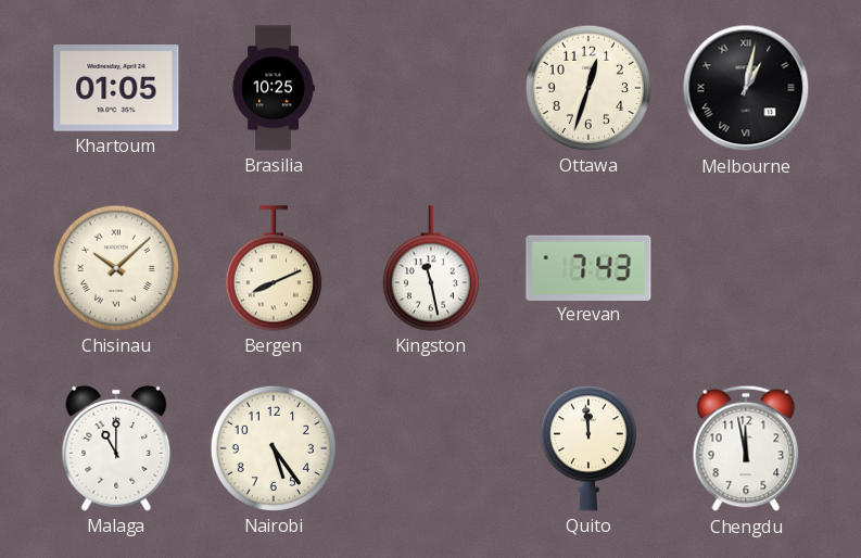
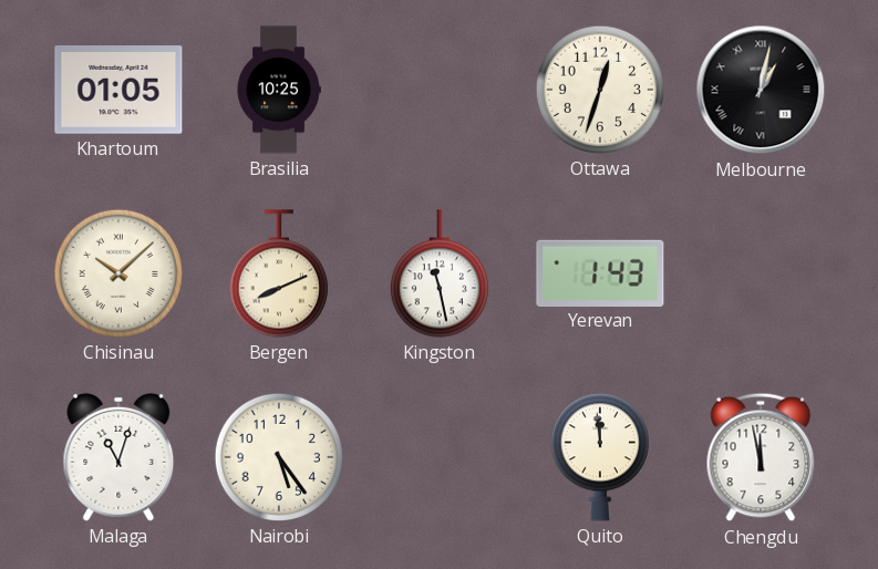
Yerevan: 7:43 -> 1:43
Malaga: 11:00 -> 11:03
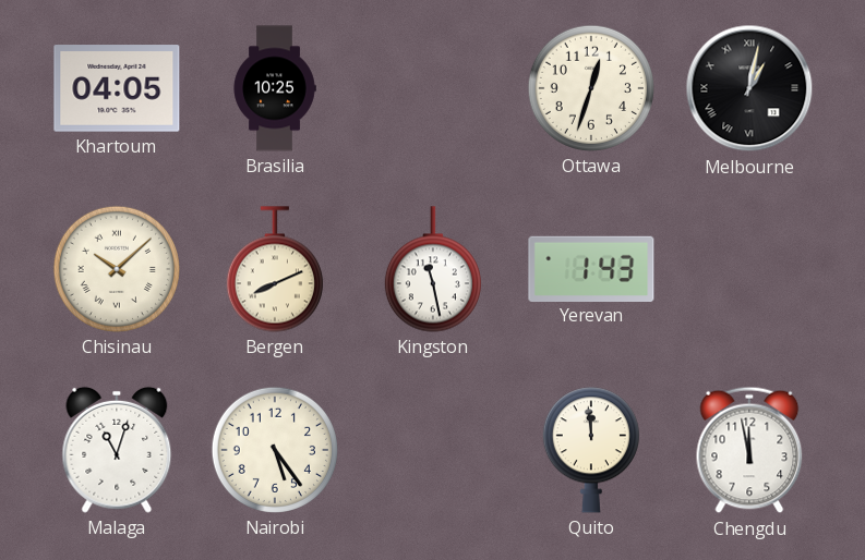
Khartoum: 01:05 -> 04:05
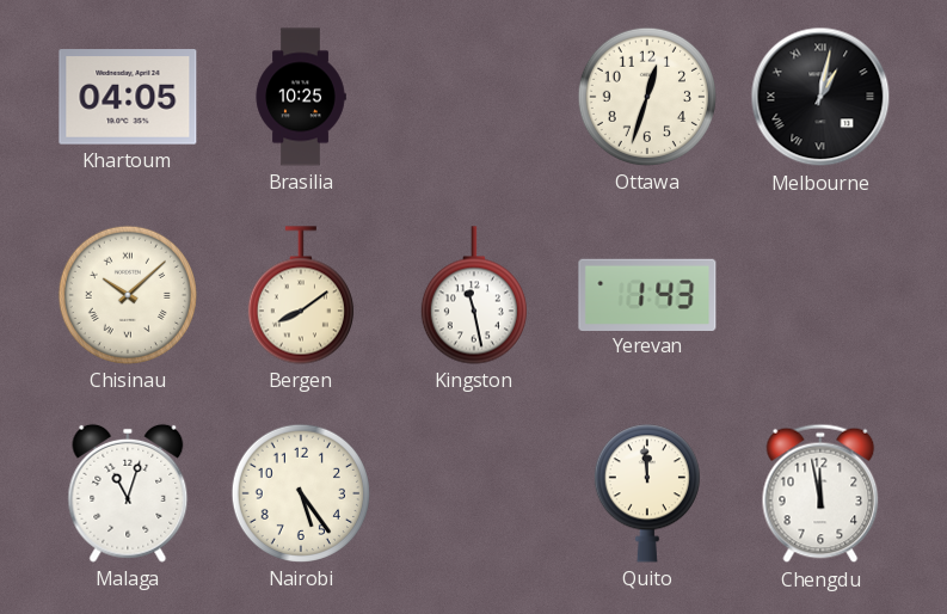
Bergen: 8:11 -> 8:09
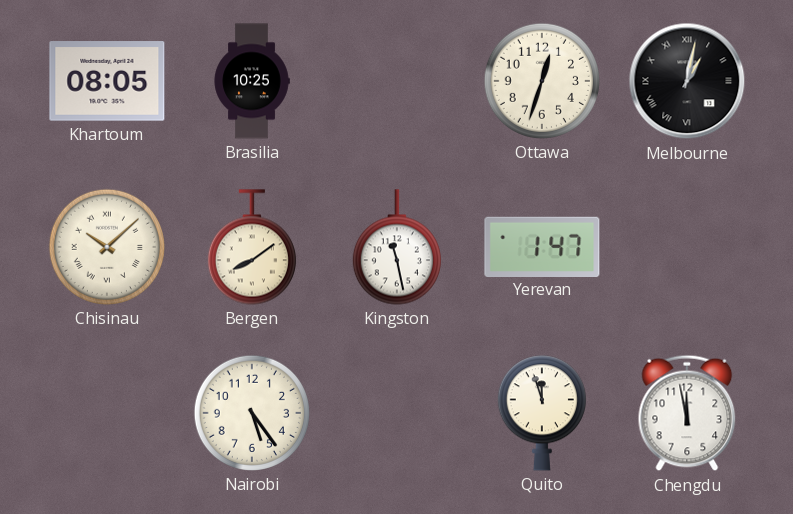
Khartoum: 04:05 -> 08:05
Yerevan: 1:43 -> 1:47
Malaga: 11:03 -> none
Quito: 11:59 -> 11:57
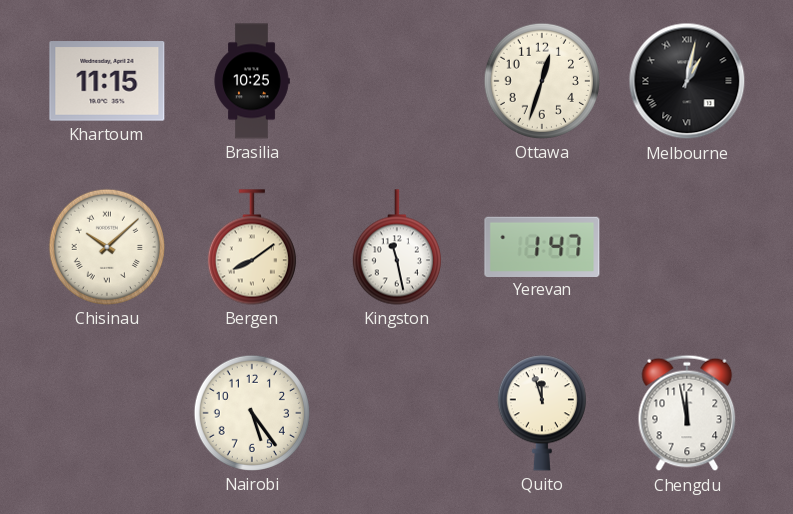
Khartoum: 08:05 -> 11:15
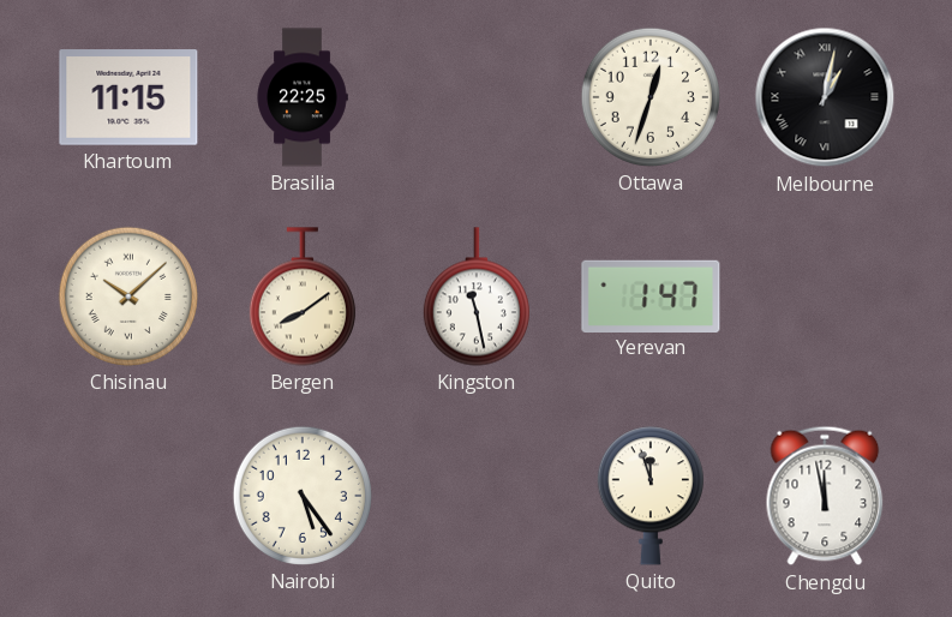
Brasilia: 10:25 -> 22:25
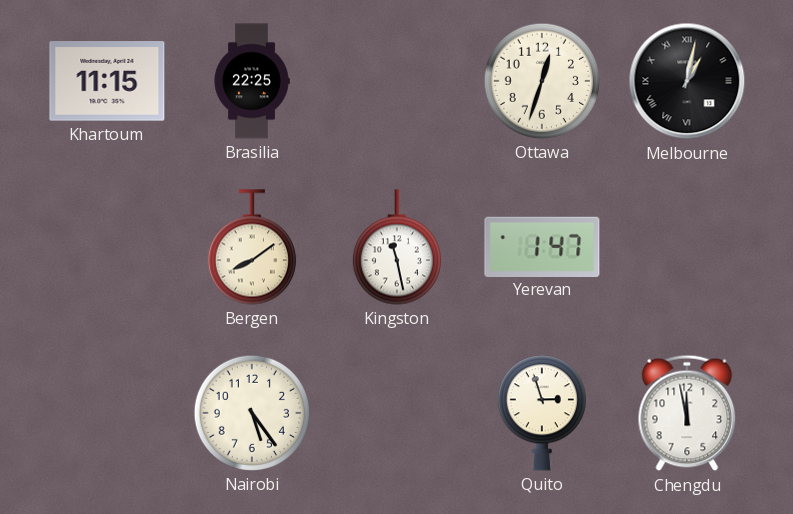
Chisinau: 10:08 -> none
Quito: 11:57 -> 2:57
